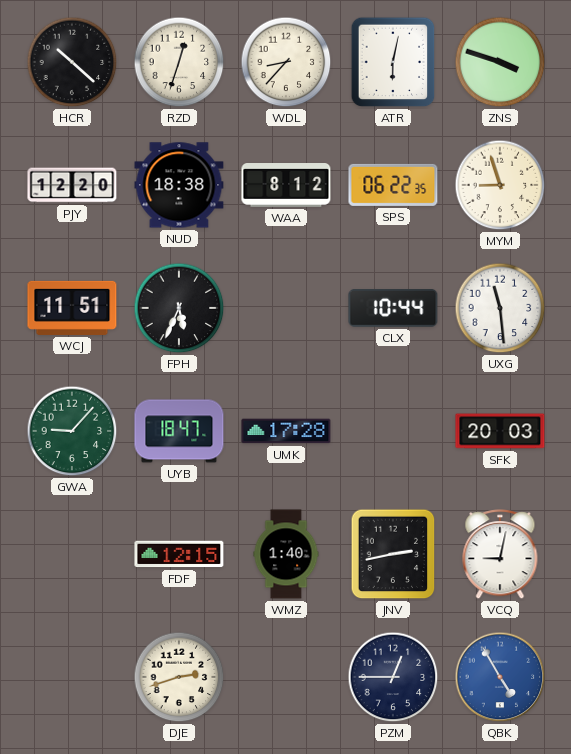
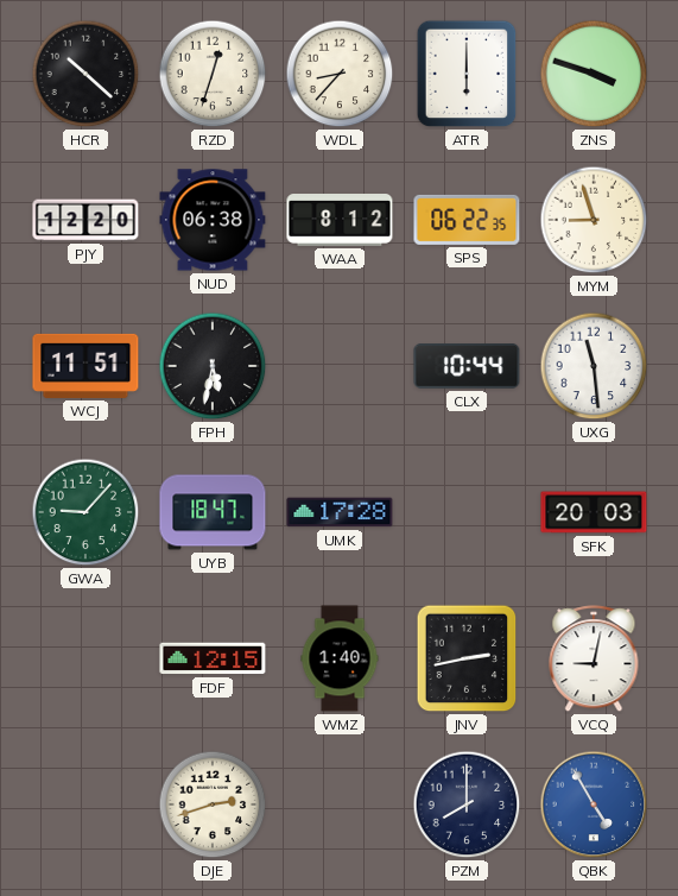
ATR: 6:02 -> 6:00
NUD: 18:38 -> 06:38
FPH: 5:34 -> 5:32
PZM: 12:45 -> 8:00
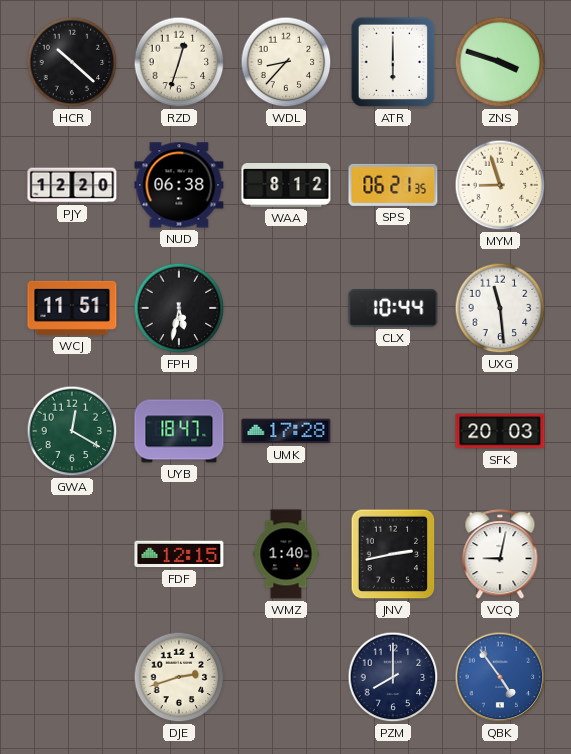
SPS: 06:22 -> 06:21
GWA: 9:07 -> 12:20
QBK: 4:55 -> 4:54
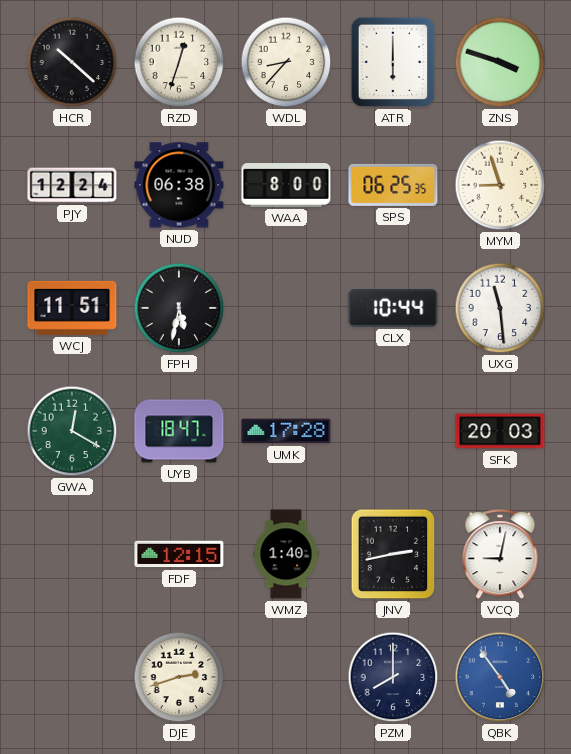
PJY: 12:20 -> 12:24
WAA: 8:12 -> 8:00
SPS: 06:21 -> 06:25
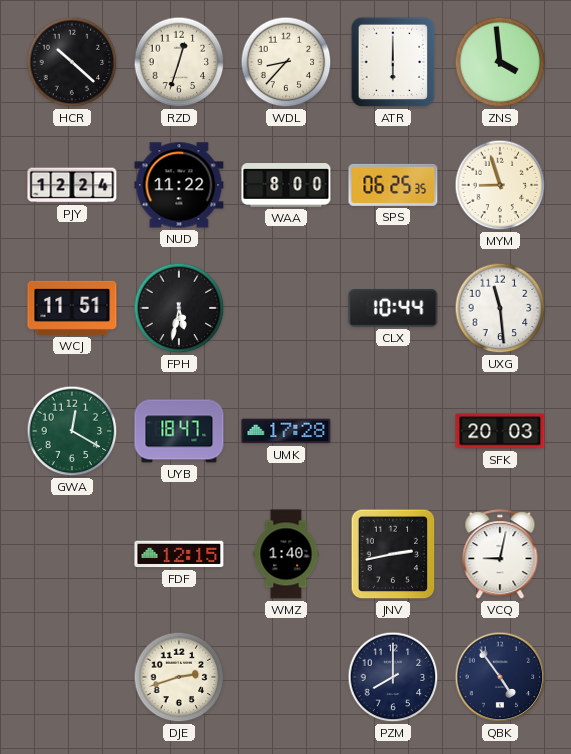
ZNS: 3:48 -> 3:59
NUD: 06:38 -> 11:22
QBK dial: blue -> navy
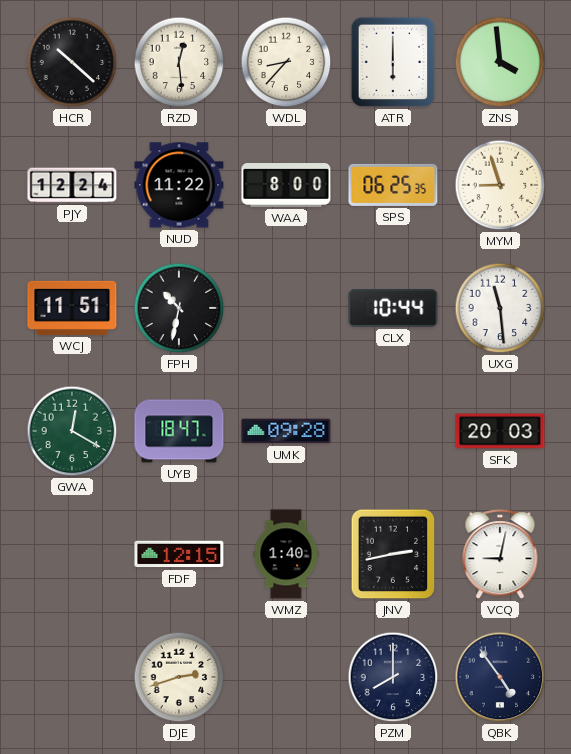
RZD: 12:33 -> 12:29
FPH: 5:32 -> 10:32
UMK: 17:28 -> 09:28
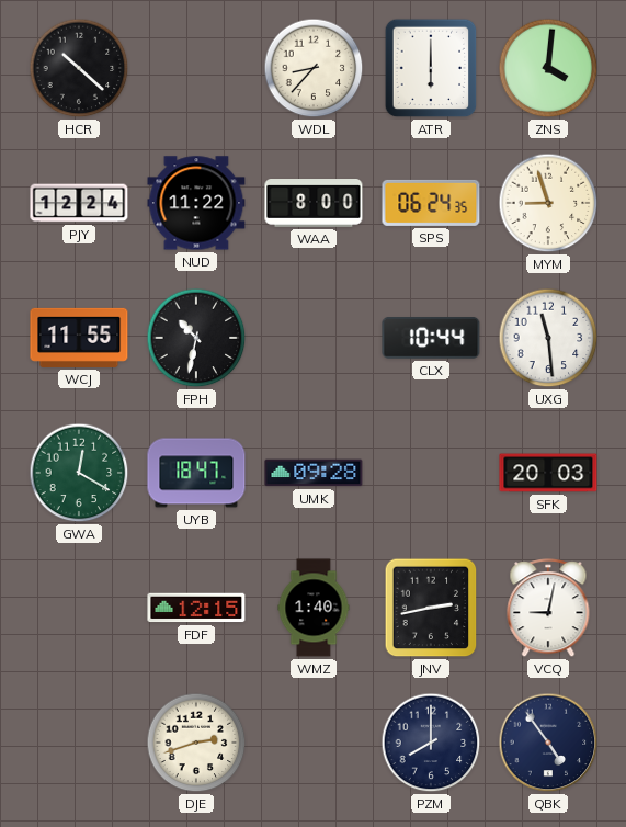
RZD: 12:29 -> none
ZNS: 3:59 -> 4:01
SPS: 06:25 -> 06:24
WCJ: 11:51 -> 11:55
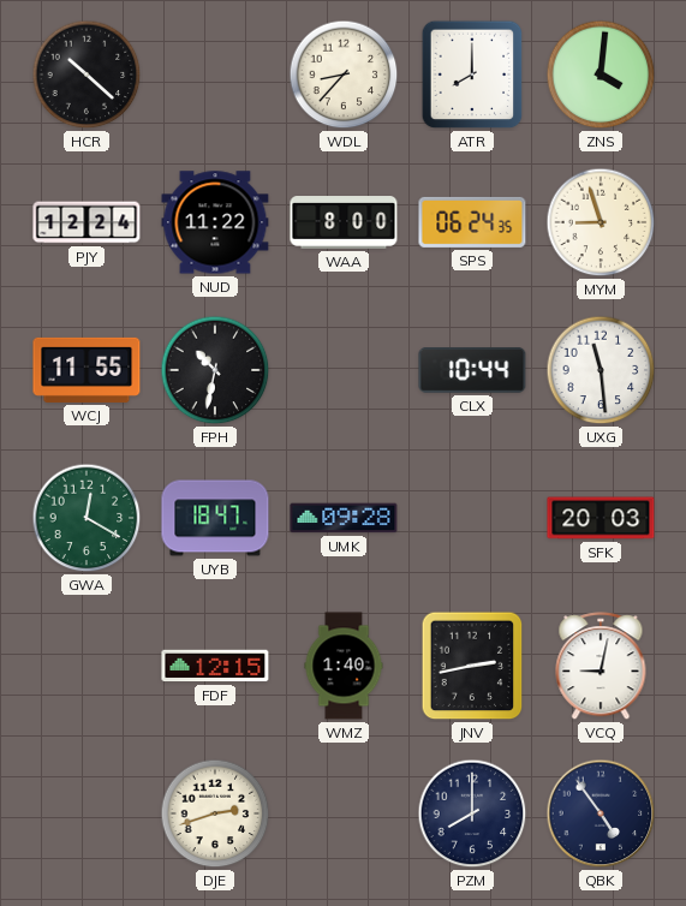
ATR: 6:00 -> 8:00
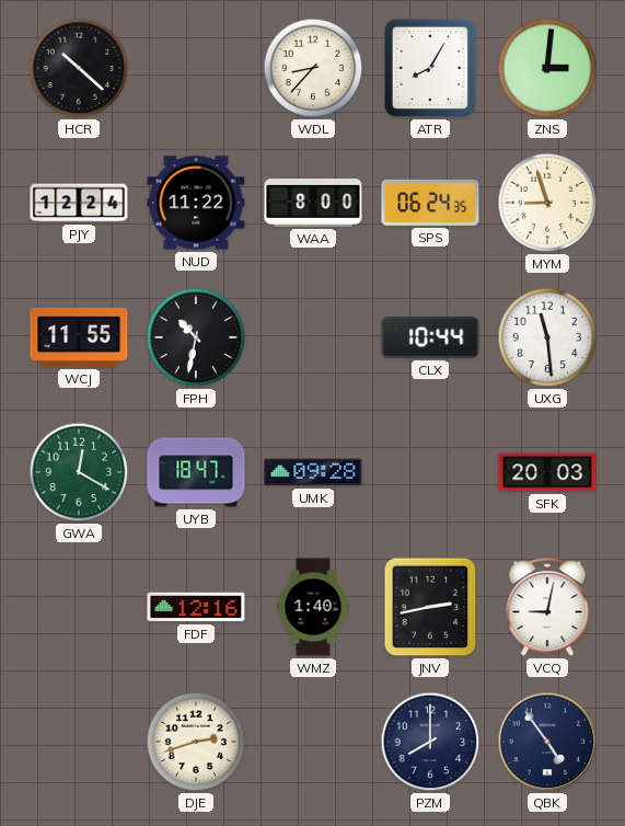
ATR: 8:00 -> 8:05
ZNS: 4:01 -> 3:01
FDF: 12:15 -> 12:16
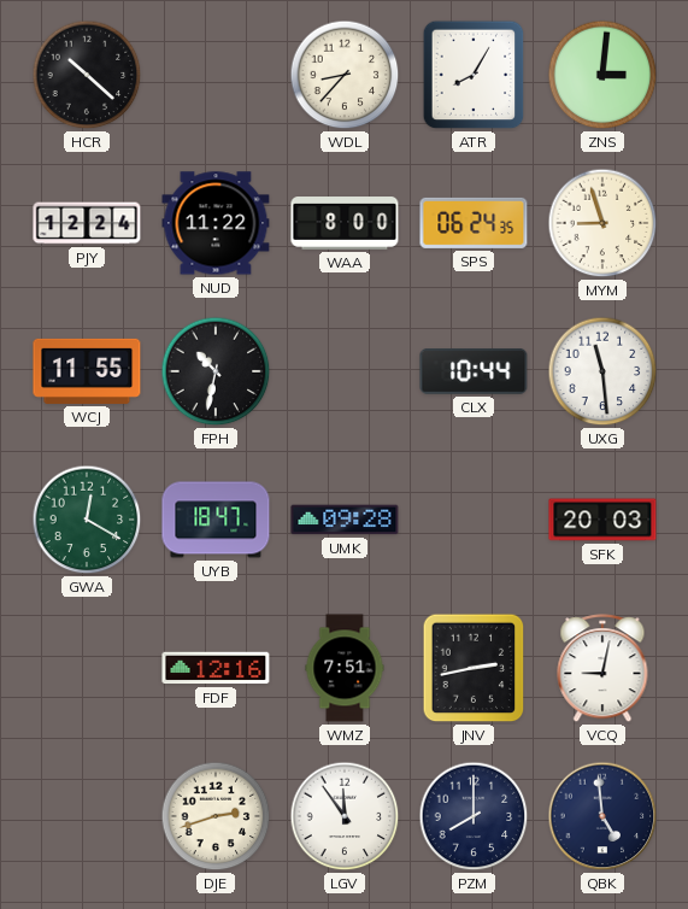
WMZ: 1:40 -> 7:51
LGV: none -> 11:54
QBK: 4:54 -> 4:59
